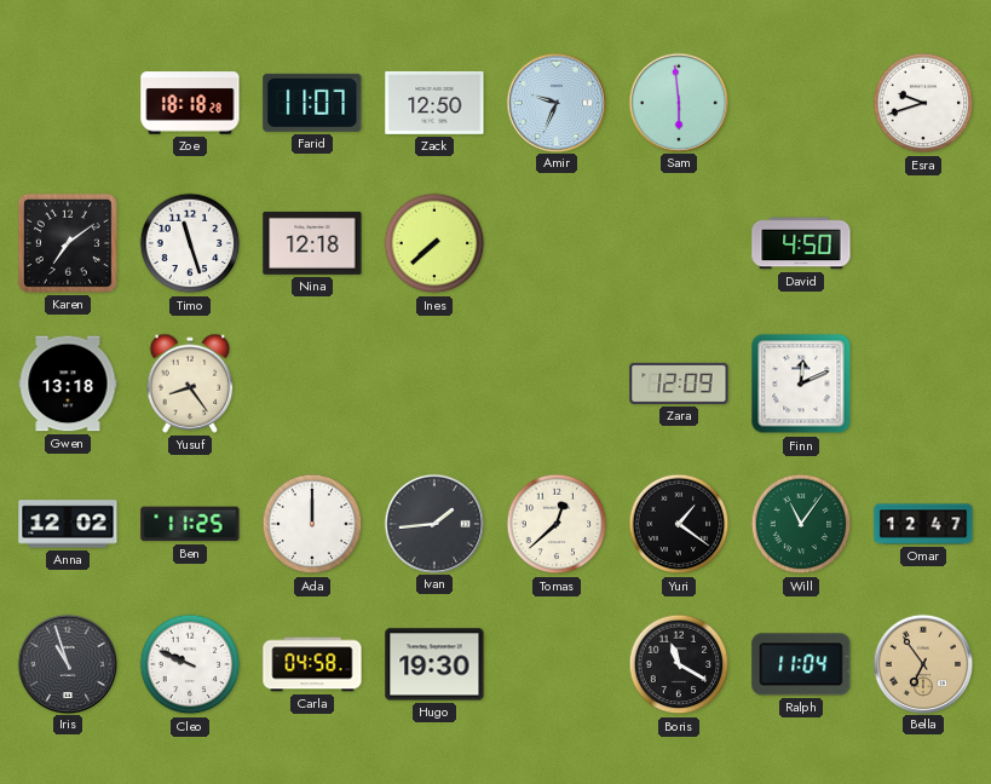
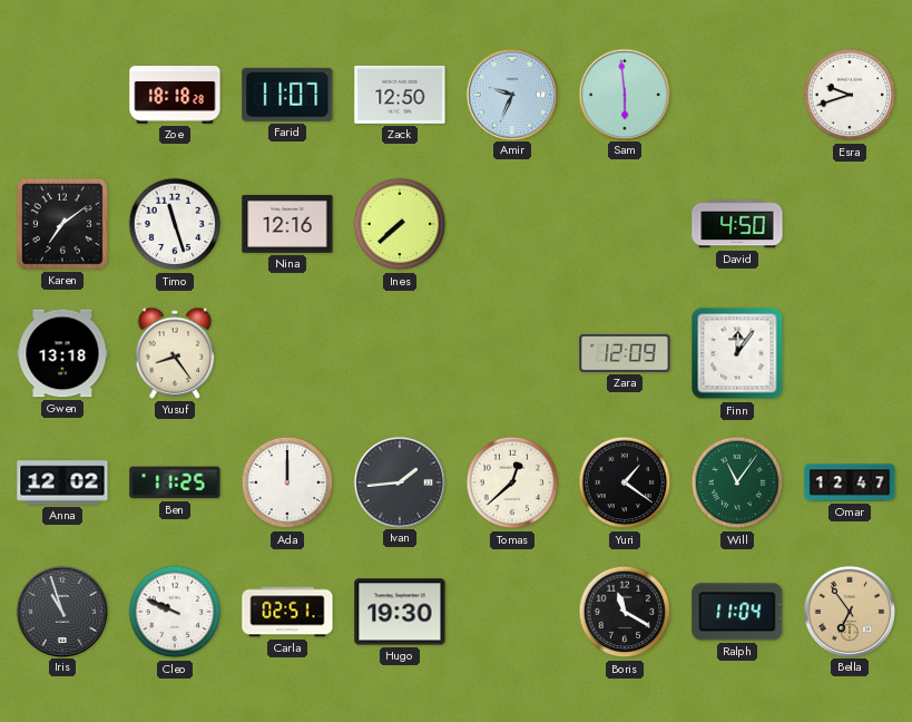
Nina: 12:18 -> 12:16
Finn: 12:11 -> 12:06
Carla: 04:58 -> 02:51
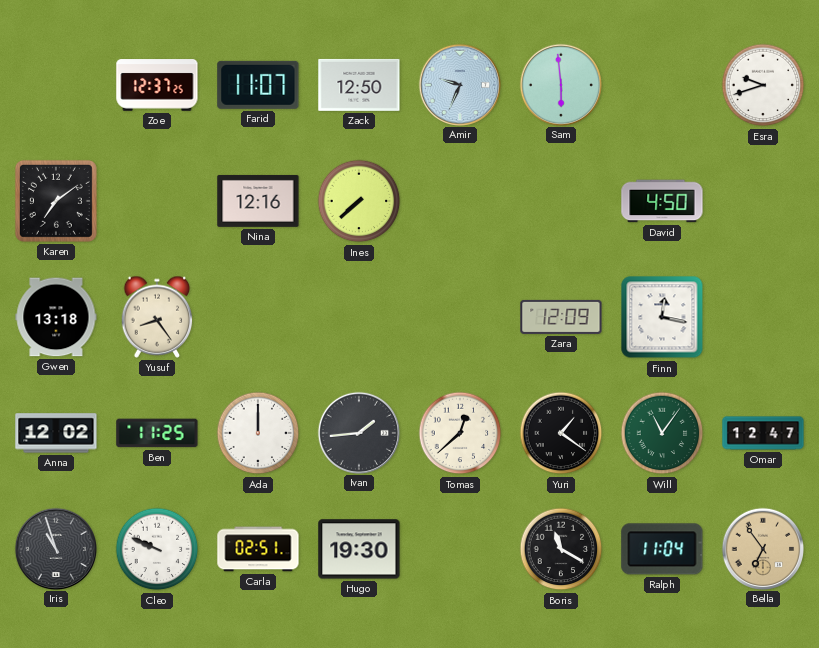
Zoe: 18:18 -> 12:37
Timo: 11:27 -> none
Finn: 12:06 -> 12:17
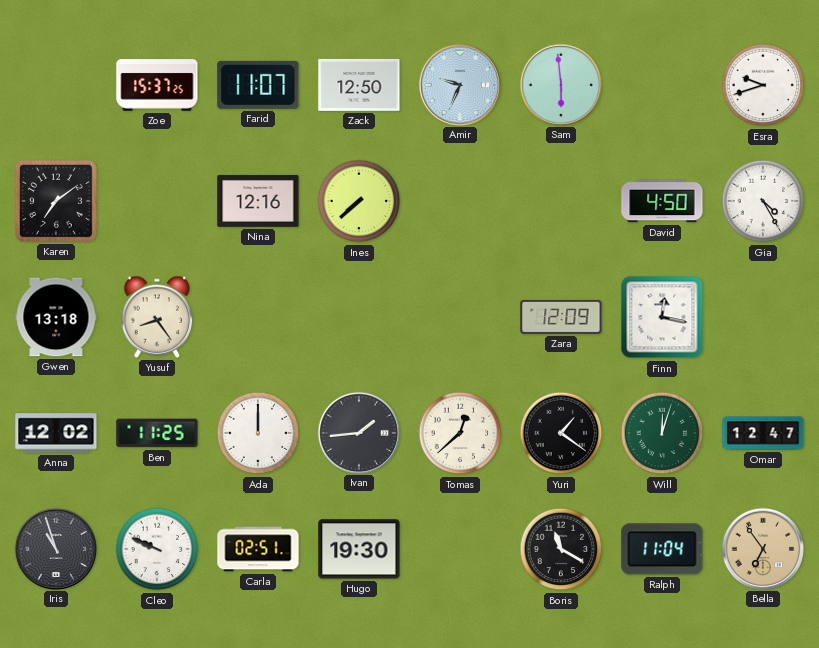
Zoe: 12:37 -> 15:37
Gia: none -> 4:25
Will: 11:06 -> 12:03
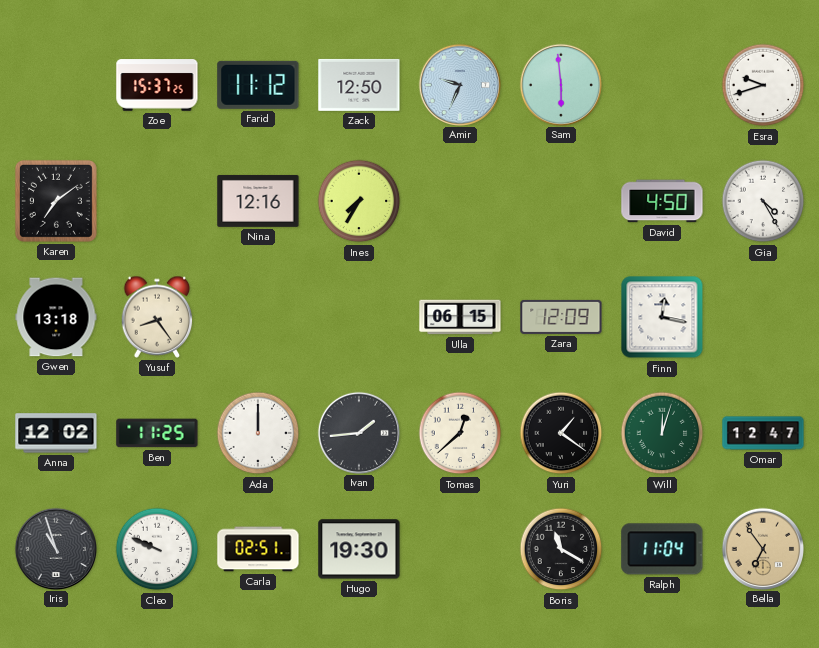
Farid: 11:07 -> 11:12
Ines: 7:38 -> 7:35
Ulla: none -> 06:15
